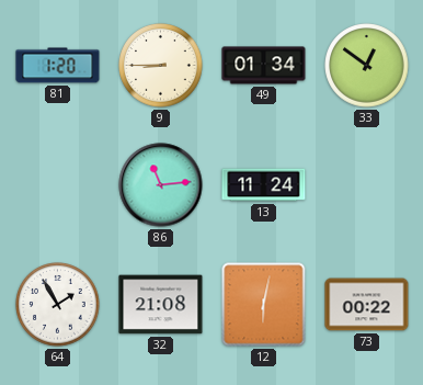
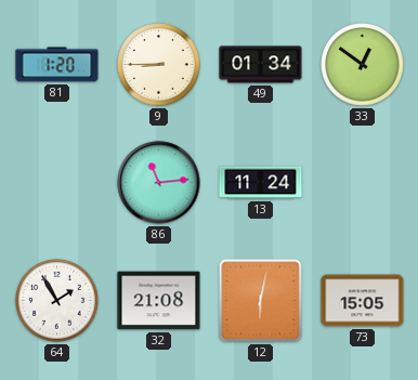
73: 00:22 -> 15:05
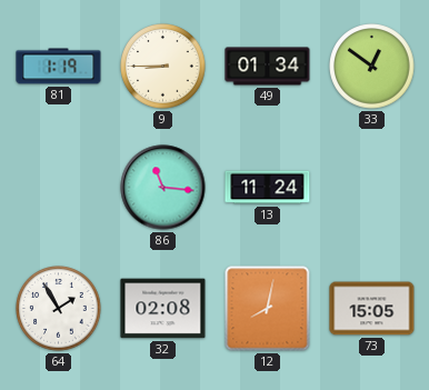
81: 1:20 -> 1:19
86: 11:14 -> 11:16
32: 21:08 -> 02:08
12: 6:02 -> 8:02
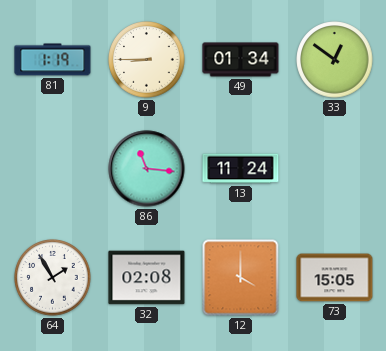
12: 8:02 -> 4:00
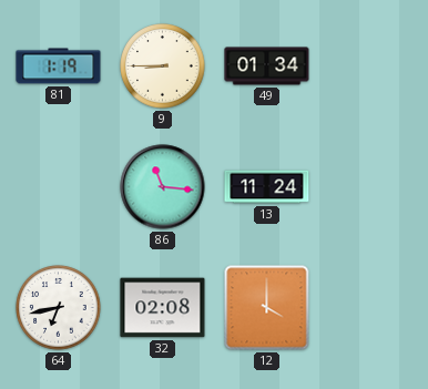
33: 12:51 -> none
64: 1:55 -> 6:43
73: 15:05 -> none
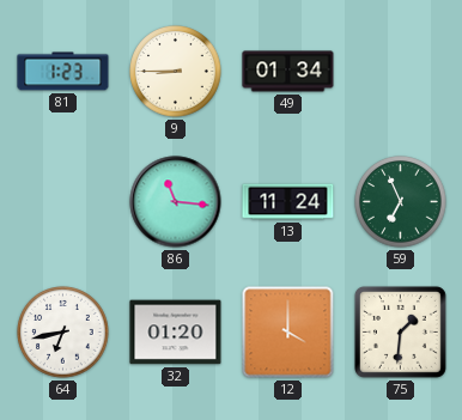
81: 1:19 -> 1:23
59: none -> 6:56
32: 02:08 -> 01:20
75: none -> 1:31
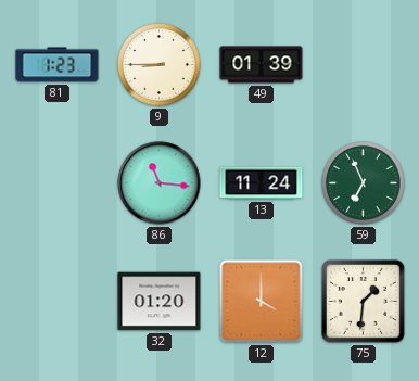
49: 01:34 -> 01:39
64: 6:43 -> none
